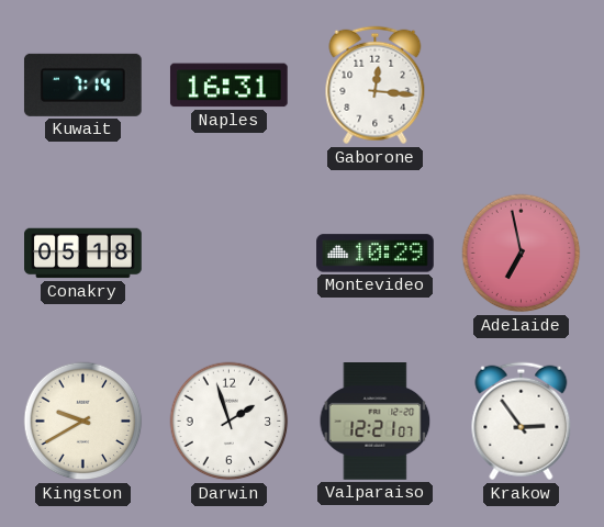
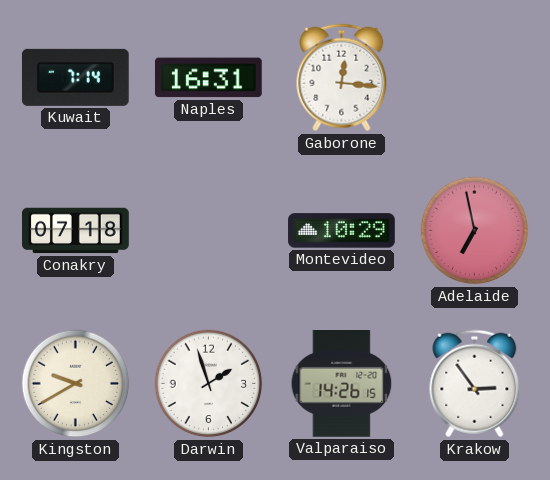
Conakry: 05:18 -> 07:18
Valparaiso: 12:21 -> 14:26
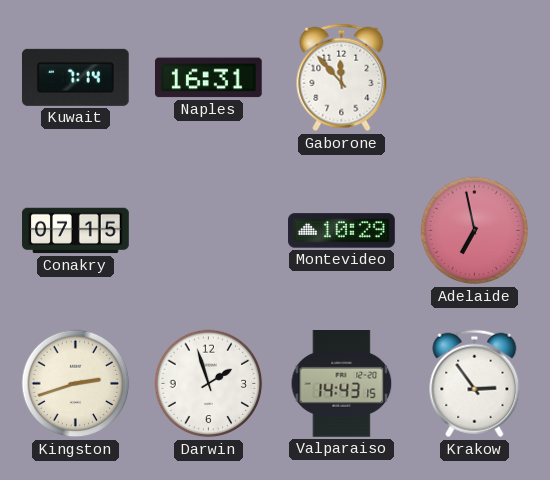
Gaborone: 12:16 -> 11:53
Conakry: 07:18 -> 07:15
Kingston: 9:40 -> 2:42
Valparaiso: 14:26 -> 14:43
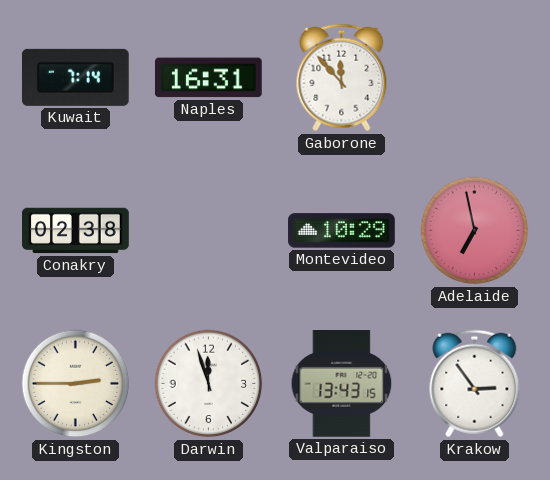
Conakry: 07:15 -> 02:38
Kingston: 2:42 -> 2:45
Darwin: 1:57 -> 11:57
Valparaiso: 14:43 -> 13:43
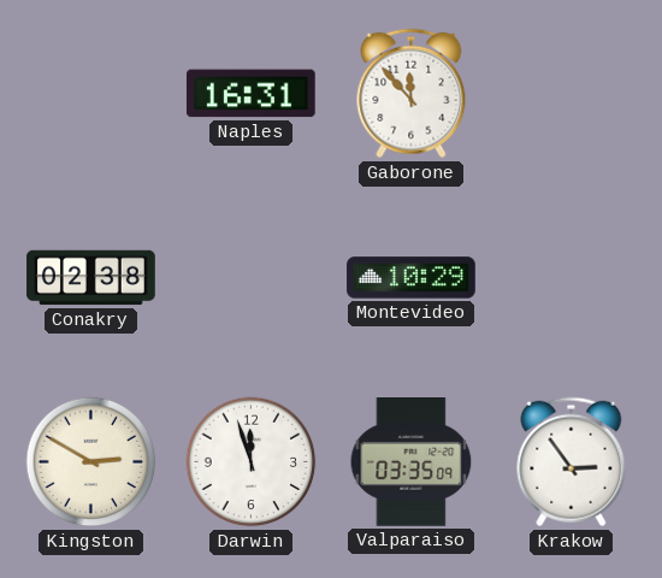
Kuwait: 7:14 -> none
Adelaide: 6:58 -> none
Kingston: 2:45 -> 2:50
Valparaiso: 13:43 -> 03:35
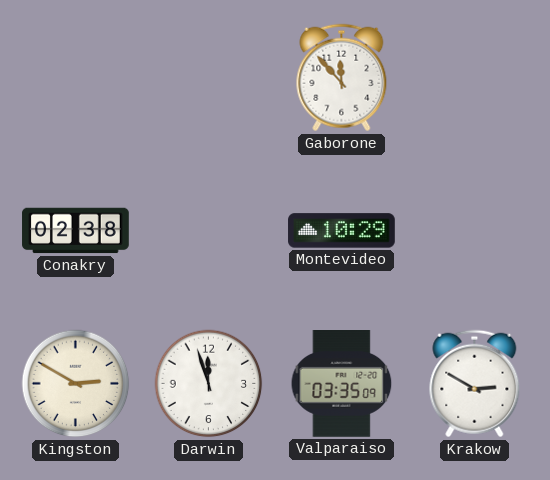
Naples: 16:31 -> none
Krakow: 2:54 -> 2:50
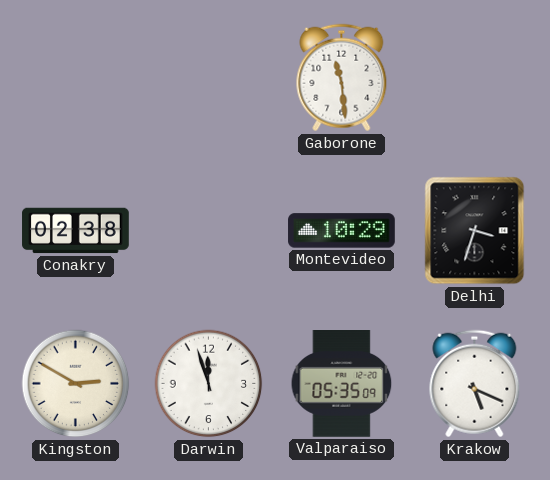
Gaborone: 11:53 -> 11:29
Delhi: none -> 3:33
Valparaiso: 03:35 -> 05:35
Krakow: 2:50 -> 5:19
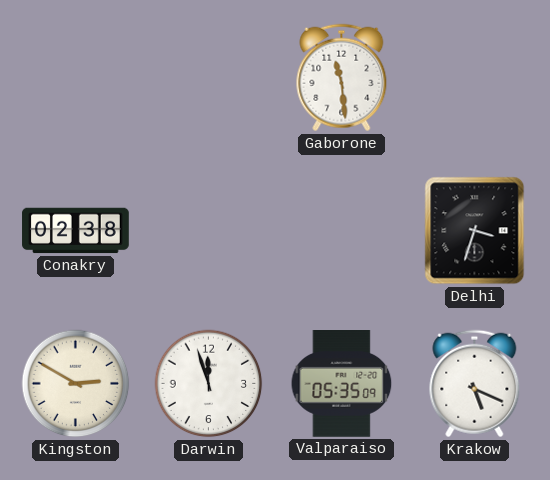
Montevideo: 10:29 -> none
